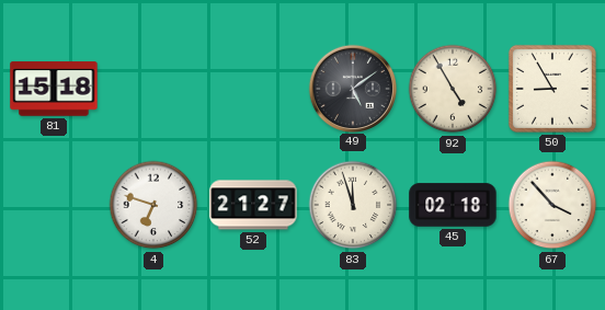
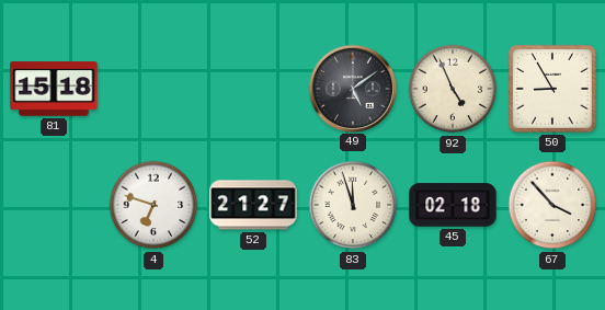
92: 4:55 -> 4:56
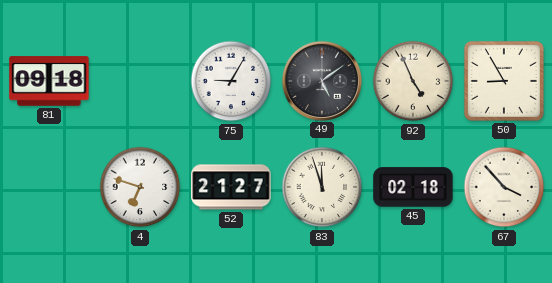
81: 15:18 -> 09:18
75: none -> 9:05
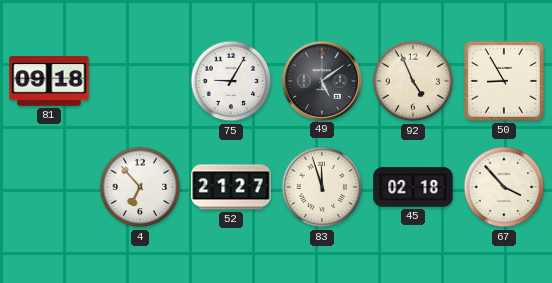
4: 6:48 -> 6:53
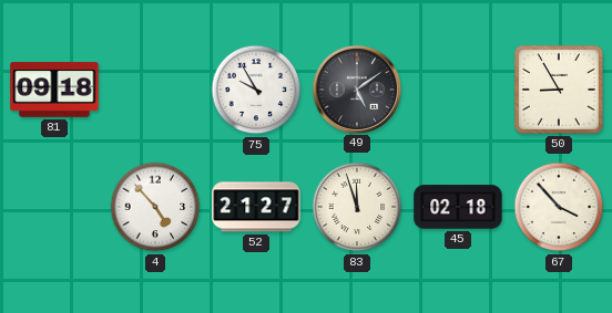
75: 9:05 -> 9:55
92: 4:56 -> none
4: 6:53 -> 4:53
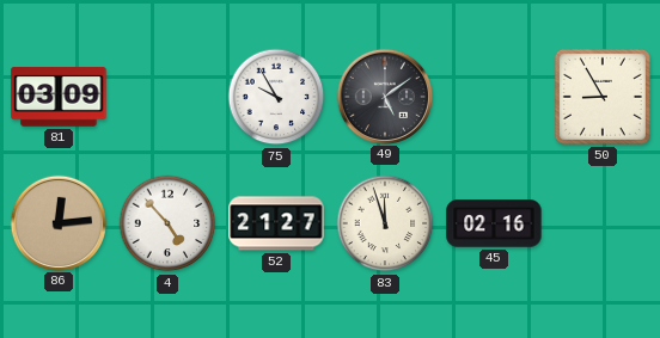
81: 09:18 -> 03:09
86: none -> 12:14
45: 02:18 -> 02:16
67: 3:53 -> none
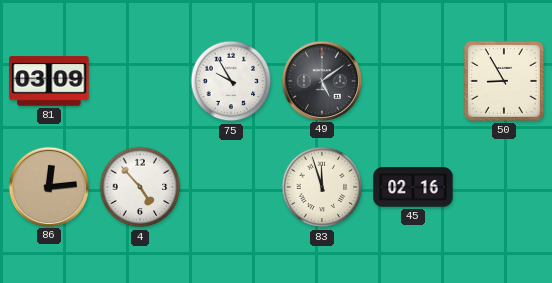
52: 21:27 -> none
